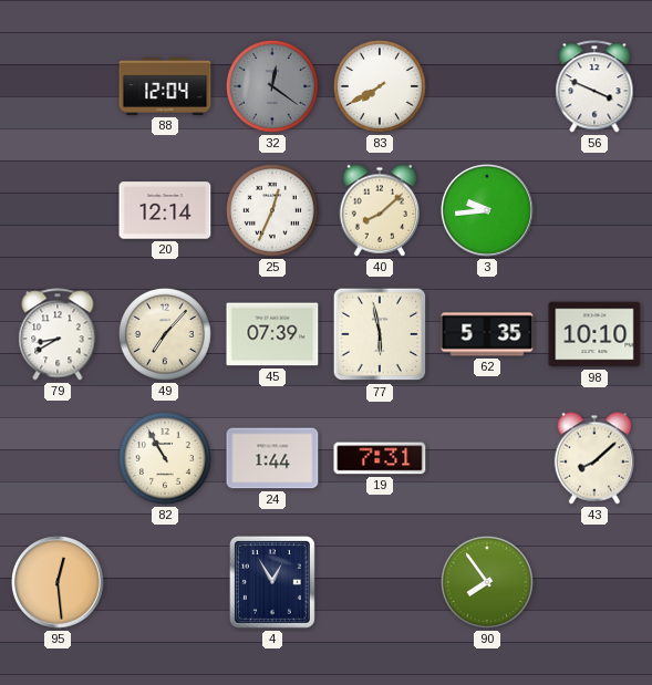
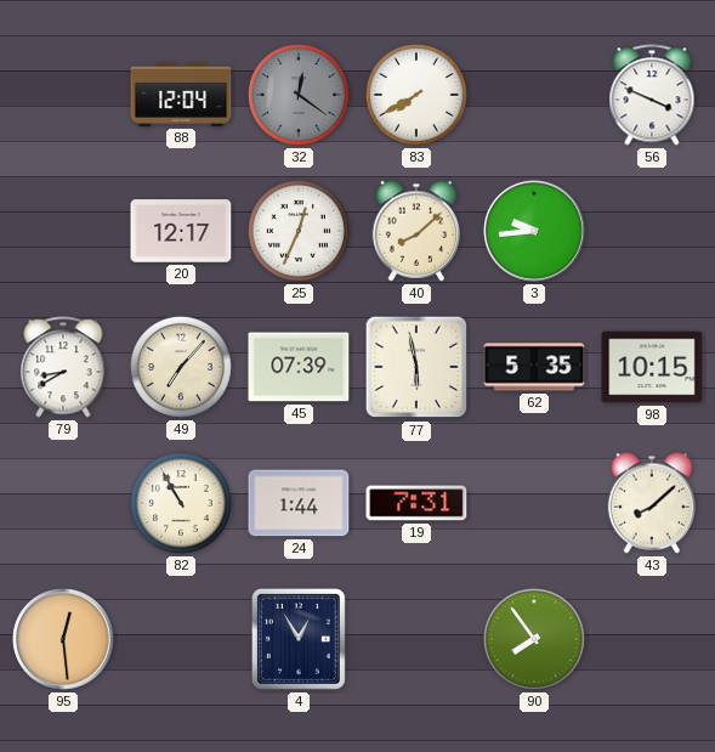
20: 12:14 -> 12:17
98: 10:10 -> 10:15
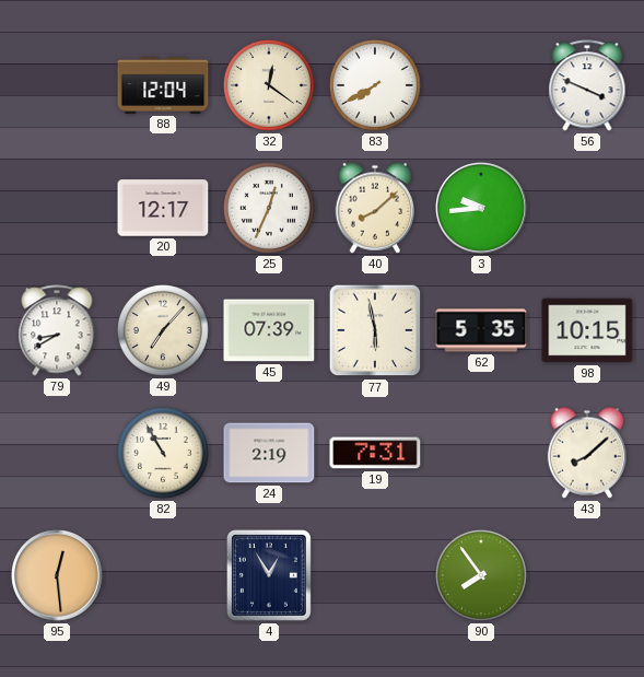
32 dial: grey -> cream
24: 1:44 -> 2:19
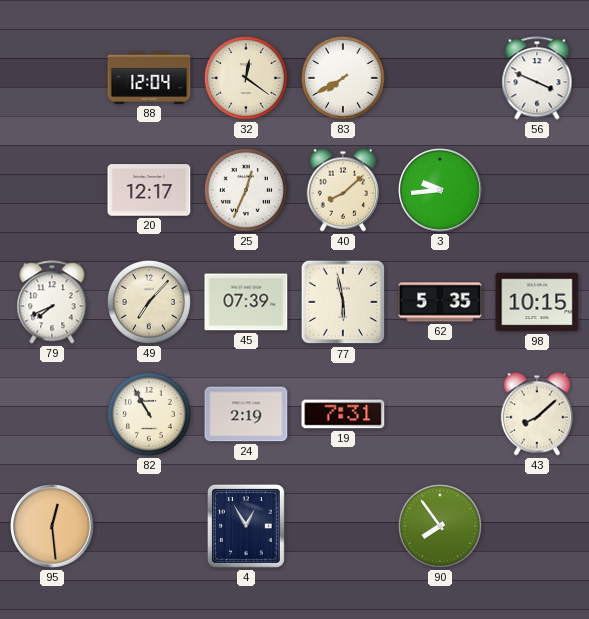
79: 8:40 -> 7:41
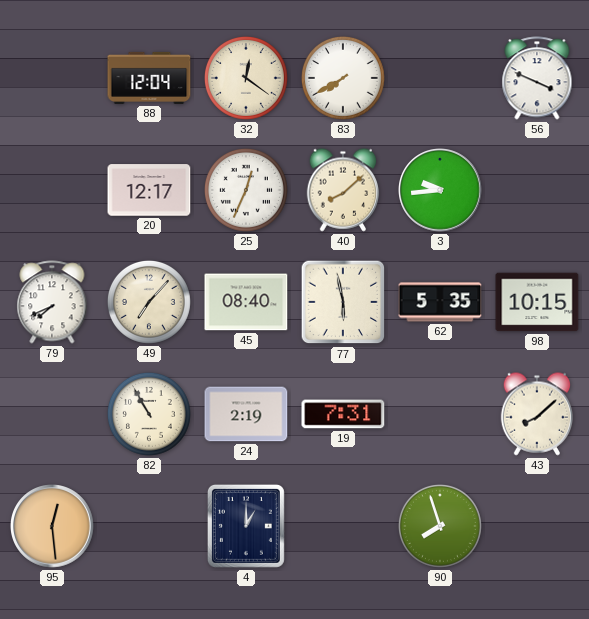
45: 07:39 -> 08:40
4: 12:55 -> 1:00
90: 7:54 -> 7:57
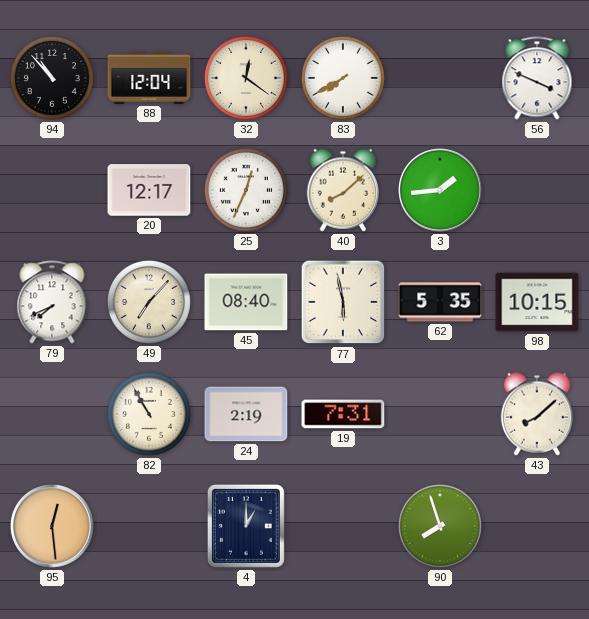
94: none -> 10:53
3: 9:44 -> 1:44
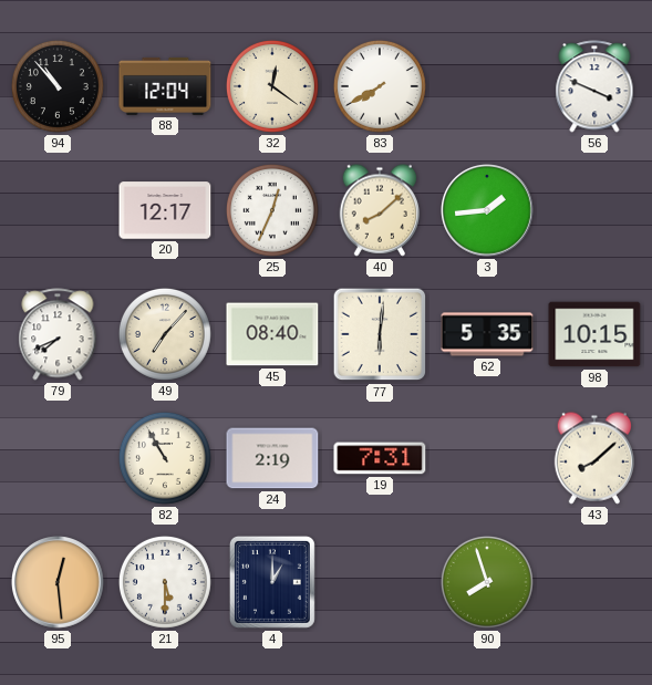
77: 5:58 -> 6:01
21: none -> 5:30
